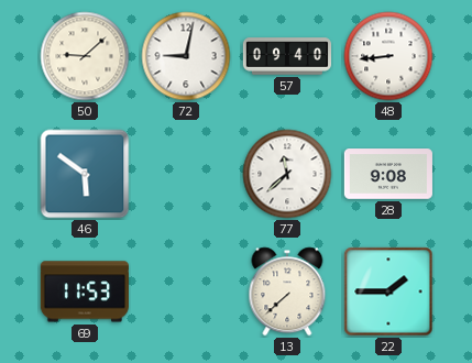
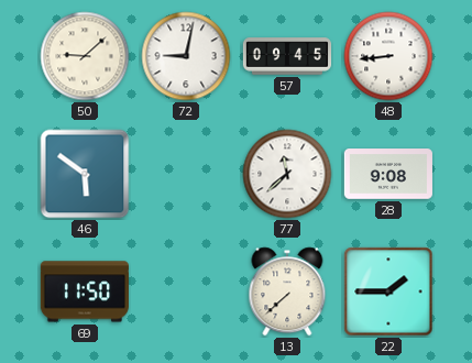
57: 09:40 -> 09:45
69: 11:53 -> 11:50
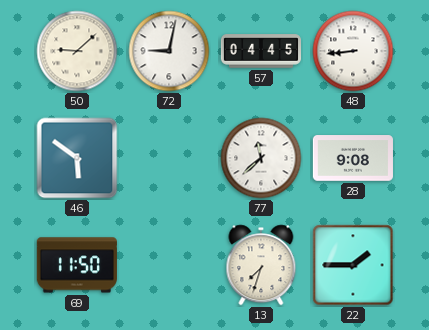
57: 09:45 -> 04:45
13: 7:38 -> 7:33
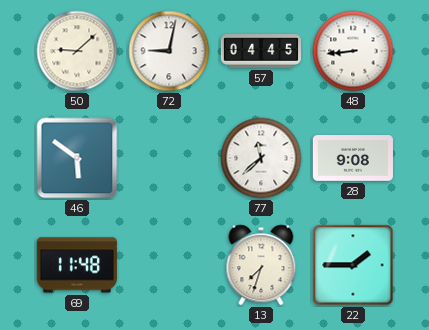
69: 11:50 -> 11:48
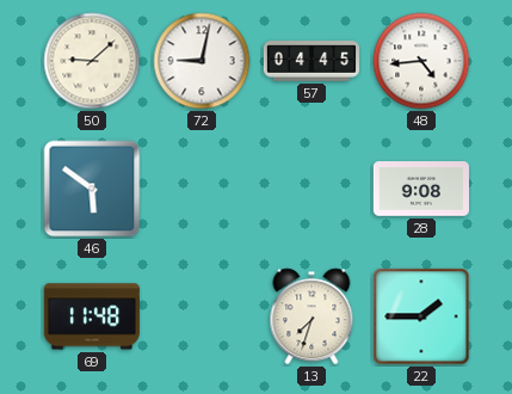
48: 8:44 -> 4:44
77: 11:38 -> none
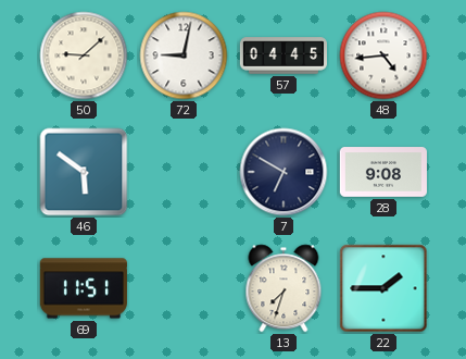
7: none -> 6:50
69: 11:48 -> 11:51
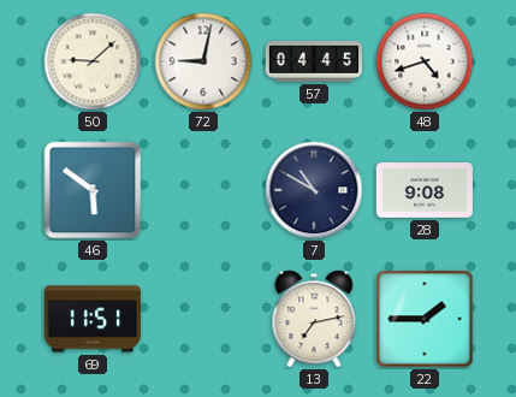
48: 4:44 -> 4:42
7: 6:50 -> 10:50
13: 7:33 -> 7:13
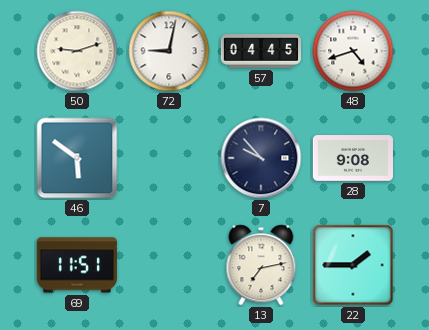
50: 9:08 -> 9:12
7: 10:50 -> 9:53
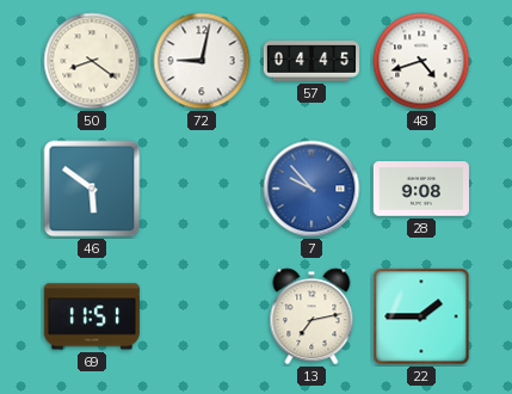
50: 9:12 -> 8:21
7 dial: navy -> blue
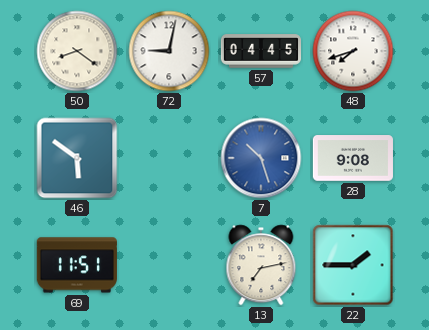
48: 4:42 -> 7:42
7: 9:53 -> 10:27
